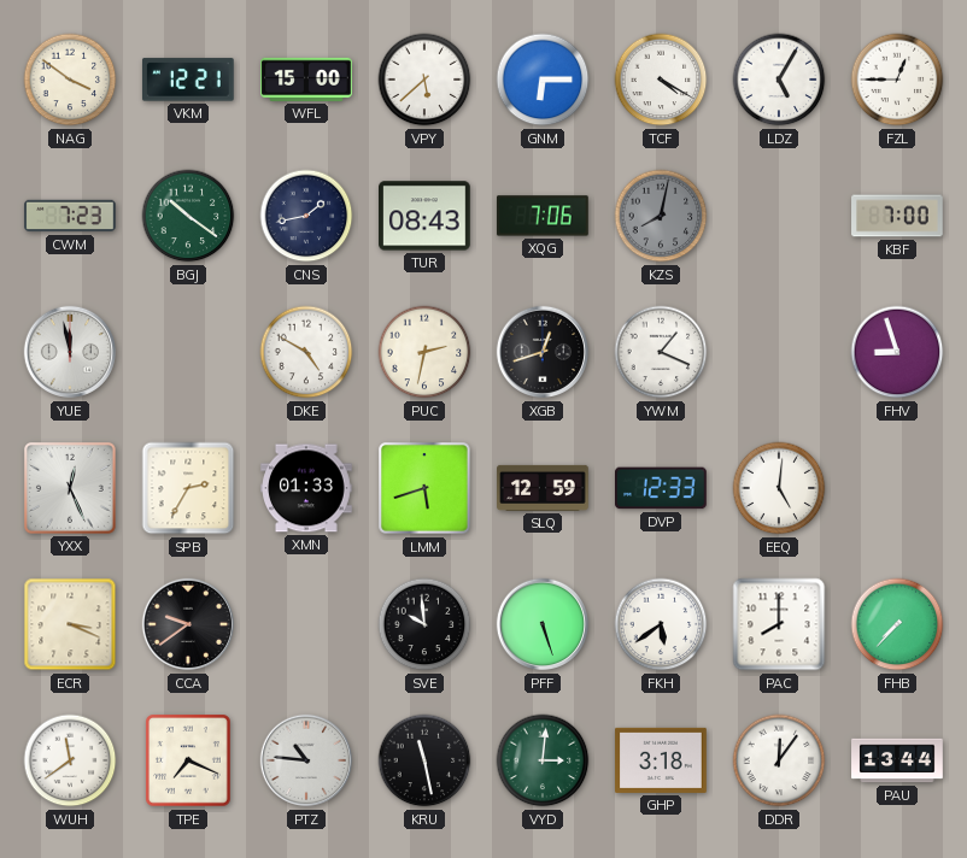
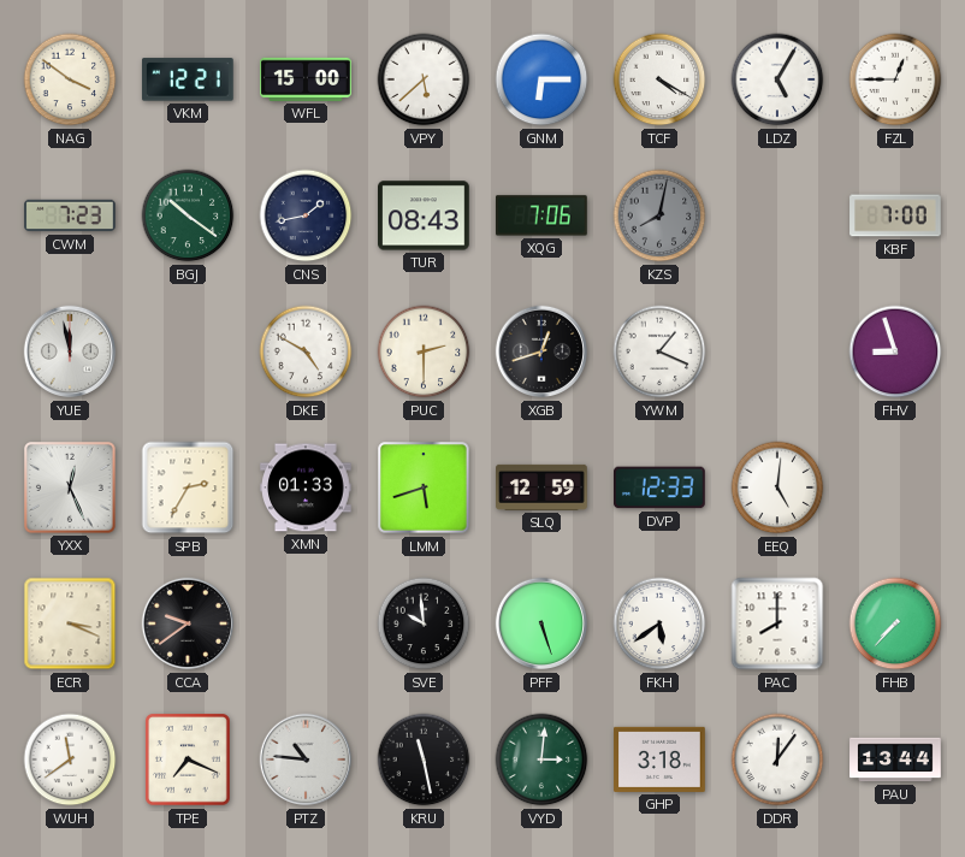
PUC: 2:32 -> 2:30
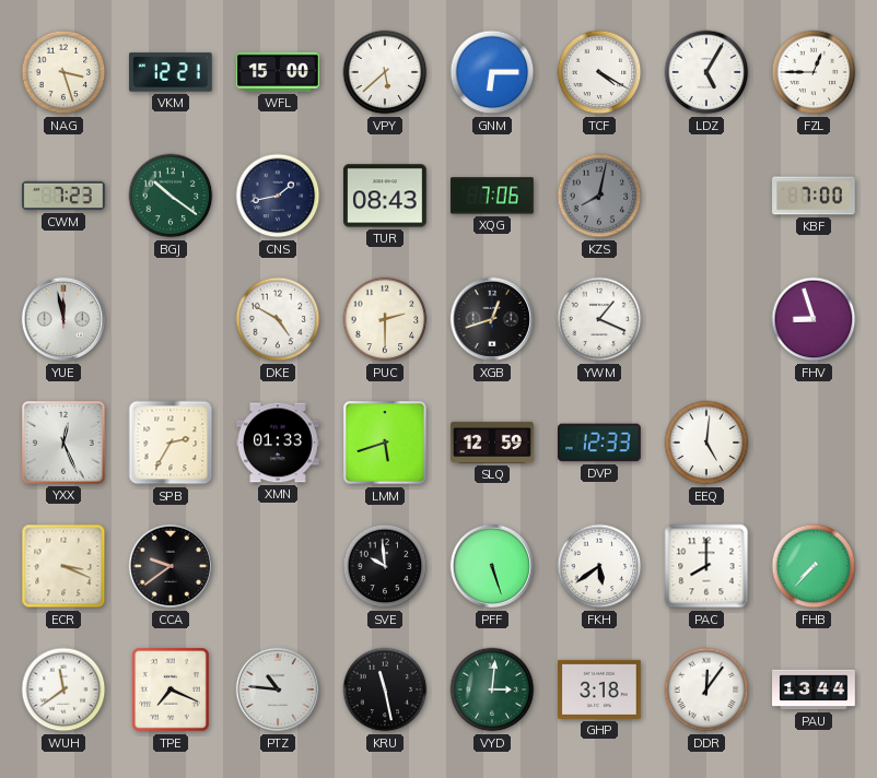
NAG: 3:51 -> 3:27
